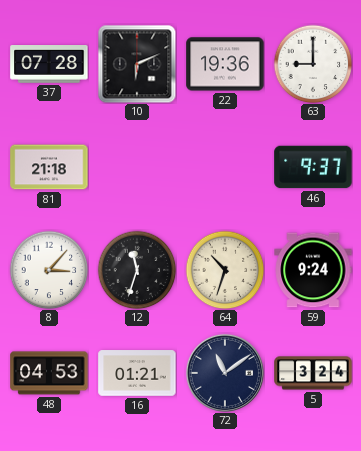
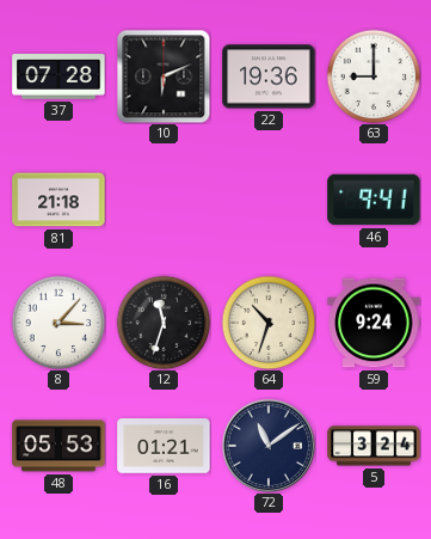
46: 9:37 -> 9:41
48: 04:53 -> 05:53
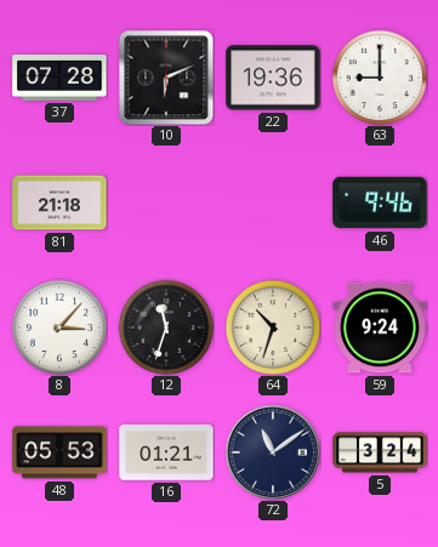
46: 9:41 -> 9:46
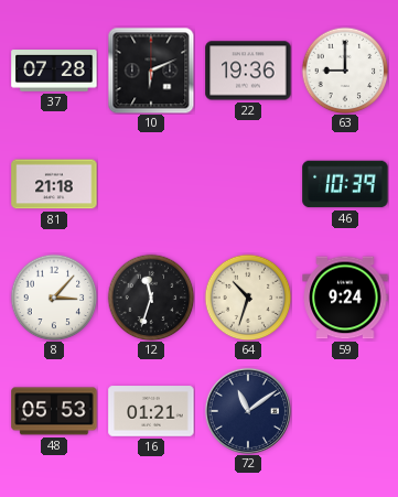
46: 9:46 -> 10:39
5: 3:24 -> none
